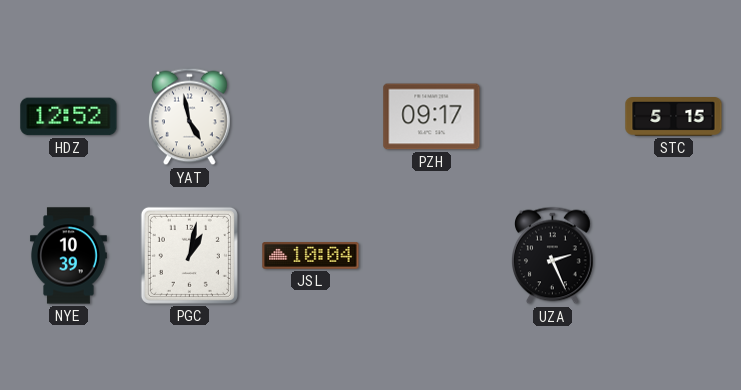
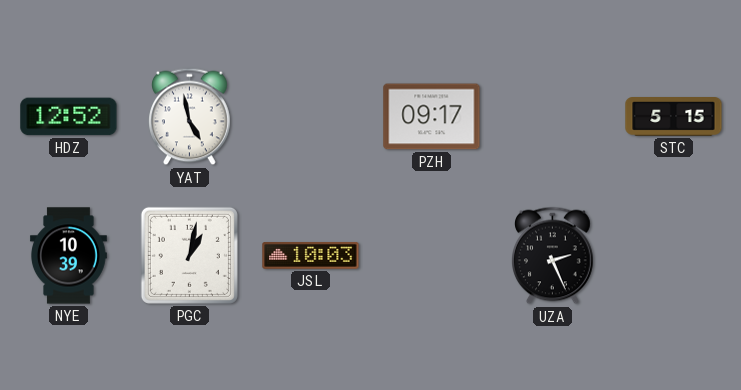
JSL: 10:04 -> 10:03
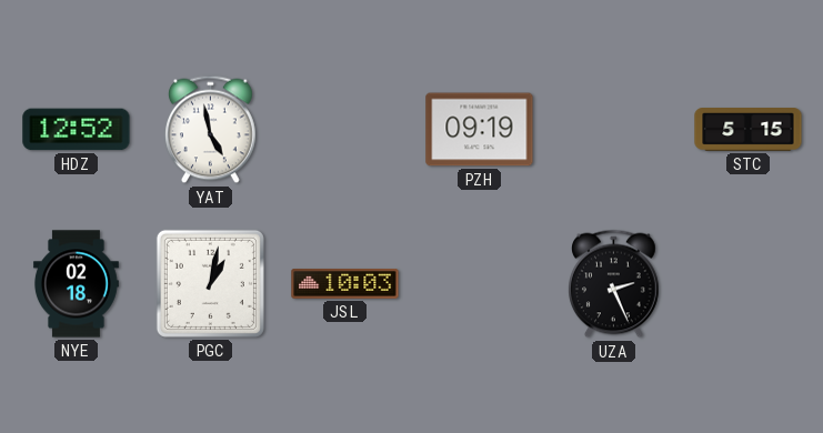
PZH: 09:17 -> 09:19
NYE: 10:39 -> 02:18
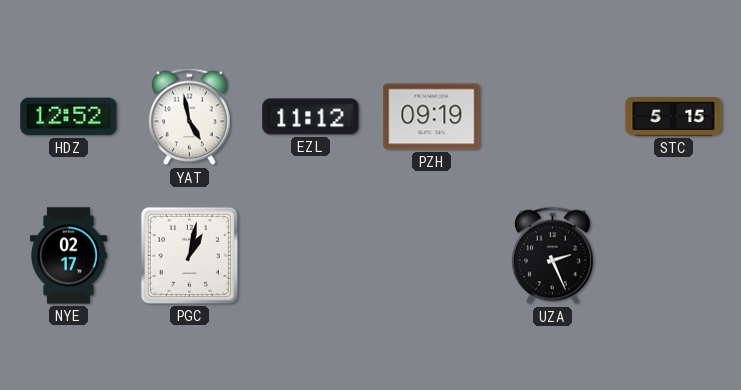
EZL: none -> 11:12
NYE: 02:18 -> 02:17
JSL: 10:03 -> none
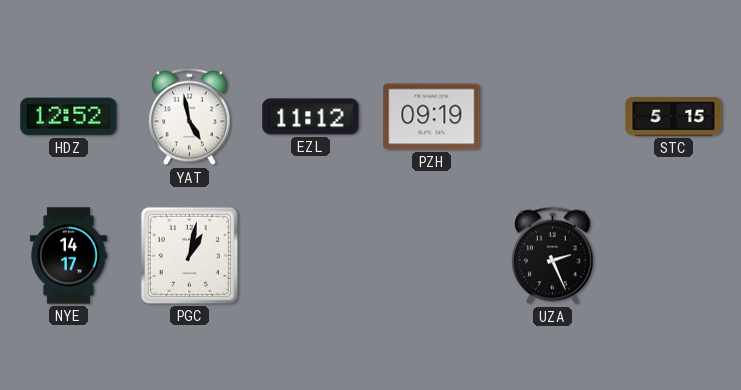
NYE: 02:17 -> 14:17
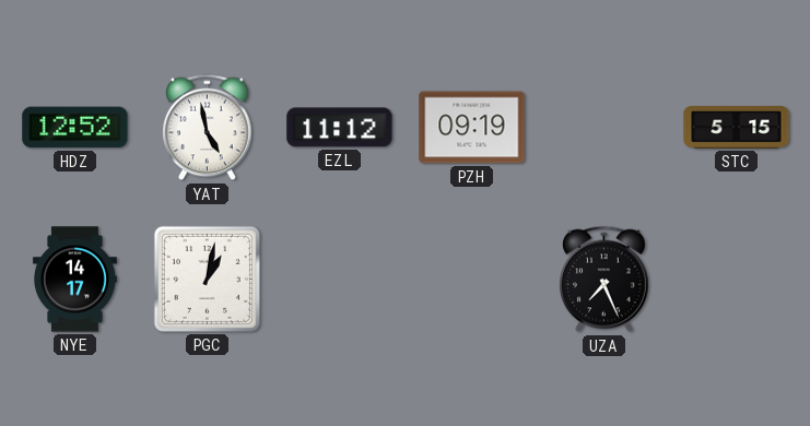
UZA: 2:26 -> 7:26
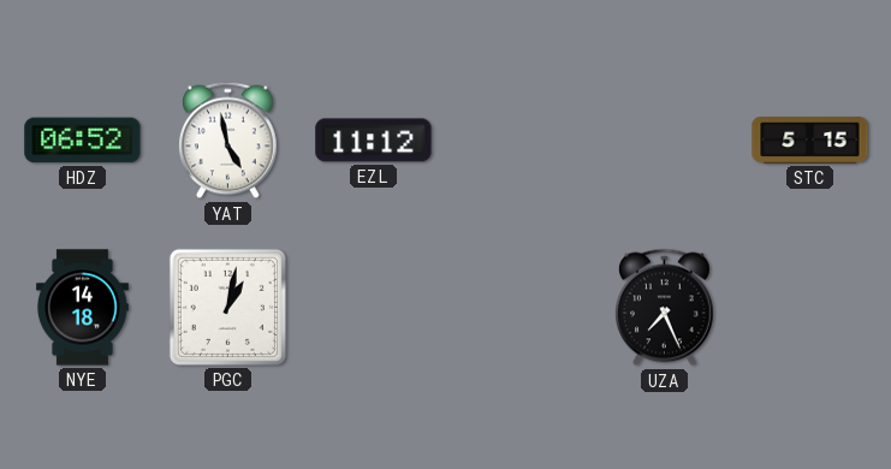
HDZ: 12:52 -> 06:52
PZH: 09:19 -> none
NYE: 14:17 -> 14:18
